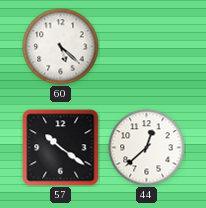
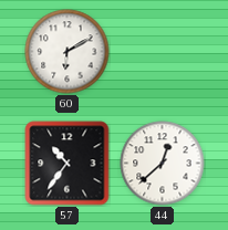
60: 5:22 -> 6:10
57: 10:21 -> 10:36
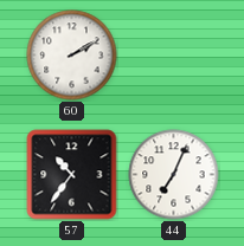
60: 6:10 -> 2:10
44: 12:38 -> 7:04
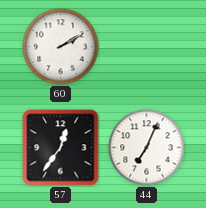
57: 10:36 -> 12:36
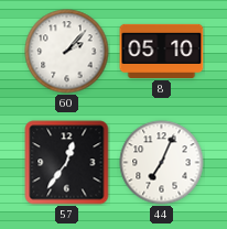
60: 2:10 -> 2:07
8: none -> 05:10
